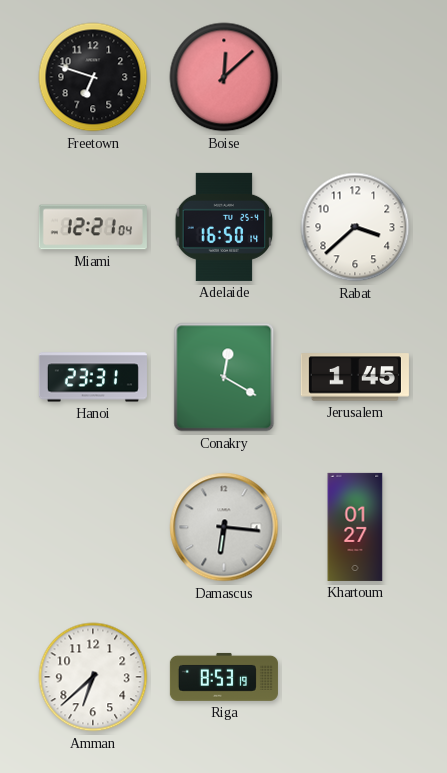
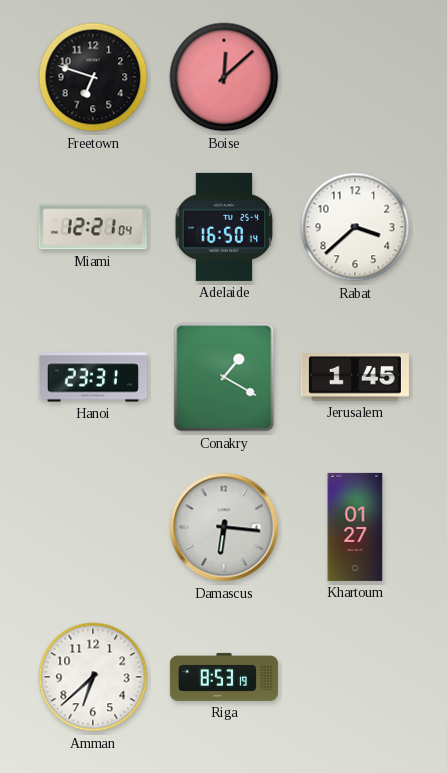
Conakry: 12:20 -> 1:20
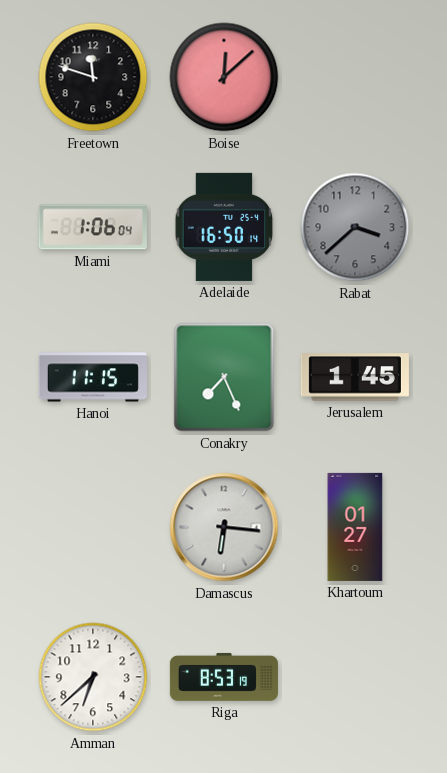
Freetown: 6:48 -> 11:48
Miami: 12:21 -> 1:06
Rabat dial: white -> grey
Hanoi: 23:31 -> 11:15
Conakry: 1:20 -> 7:26
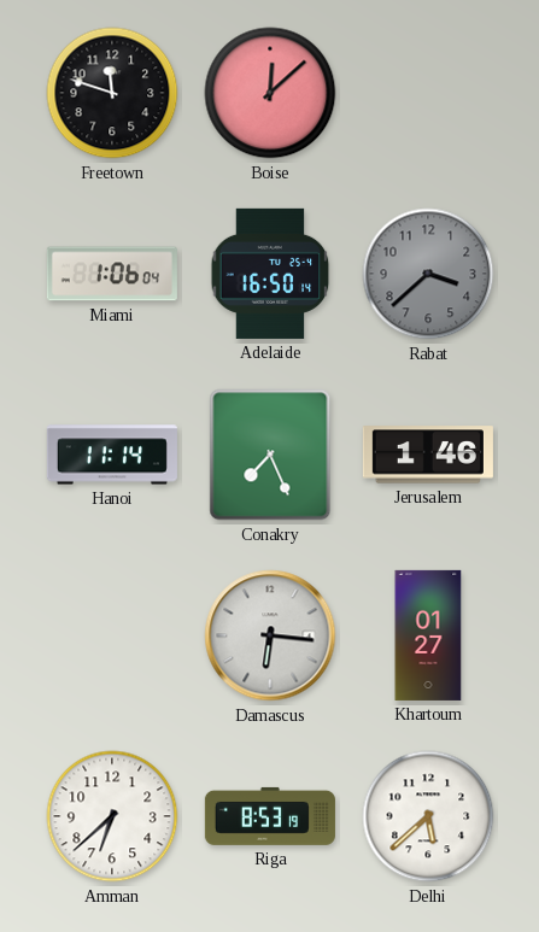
Hanoi: 11:15 -> 11:14
Jerusalem: 1:45 -> 1:46
Delhi: none -> 5:38
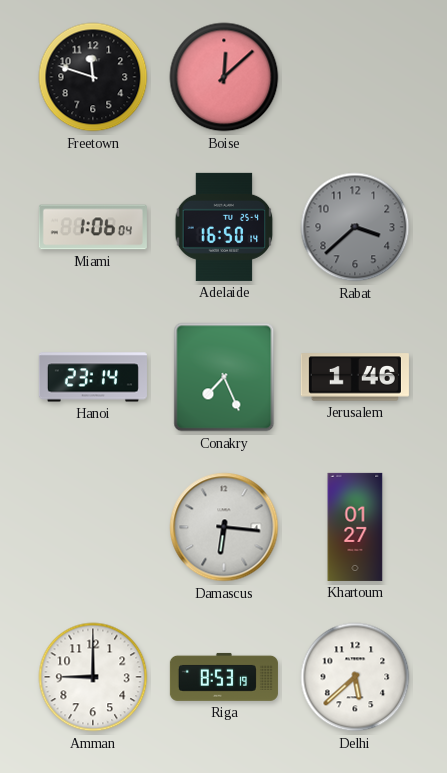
Hanoi: 11:14 -> 23:14
Amman: 6:38 -> 9:00
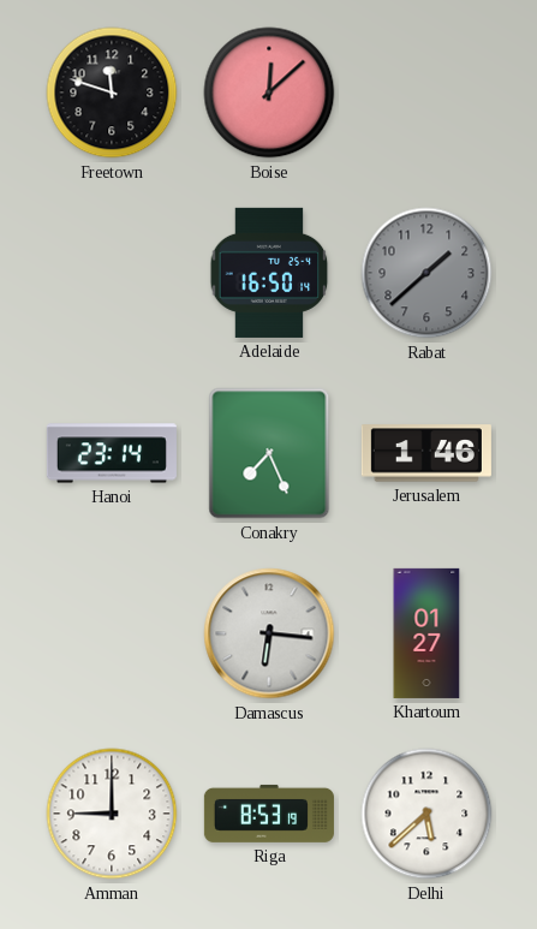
Miami: 1:06 -> none
Rabat: 3:38 -> 1:38
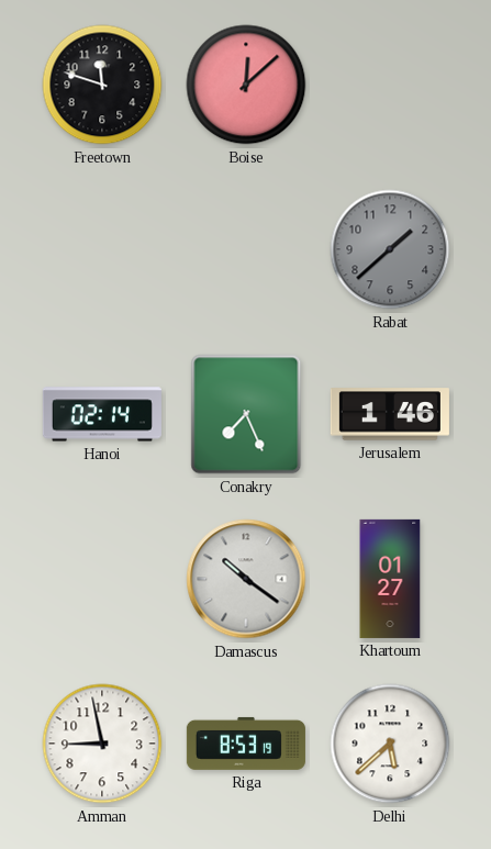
Adelaide: 16:50 -> none
Hanoi: 23:14 -> 02:14
Damascus: 6:16 -> 10:21
Amman: 9:00 -> 8:58
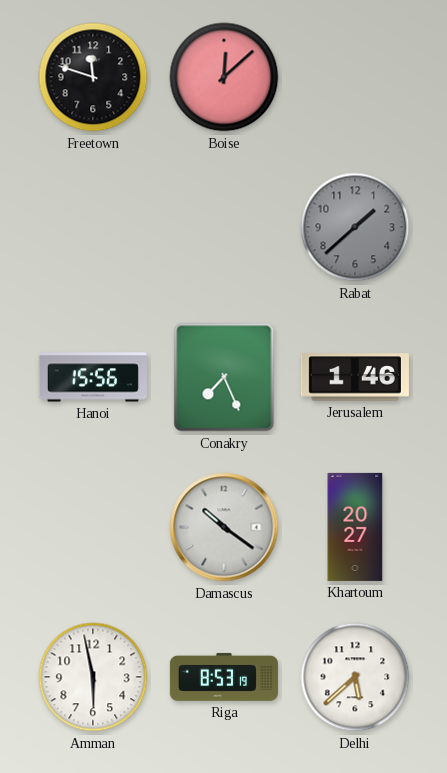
Hanoi: 02:14 -> 15:56
Khartoum: 01:27 -> 20:27
Amman: 8:58 -> 5:58
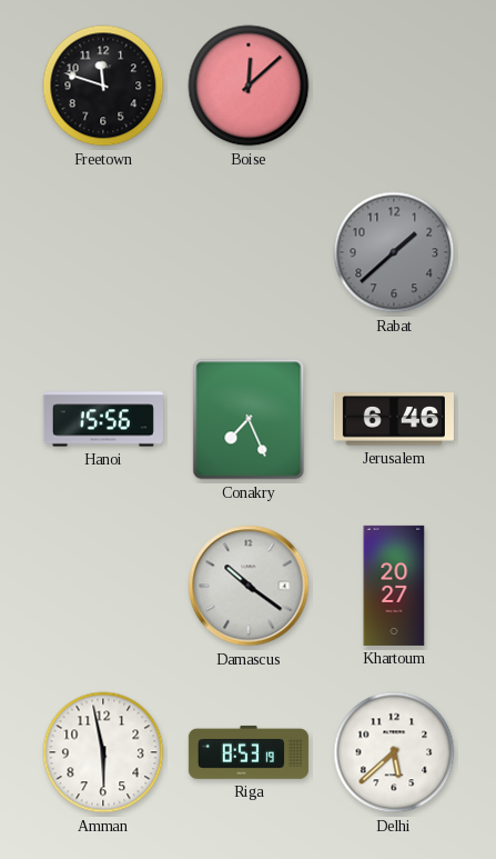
Jerusalem: 1:46 -> 6:46
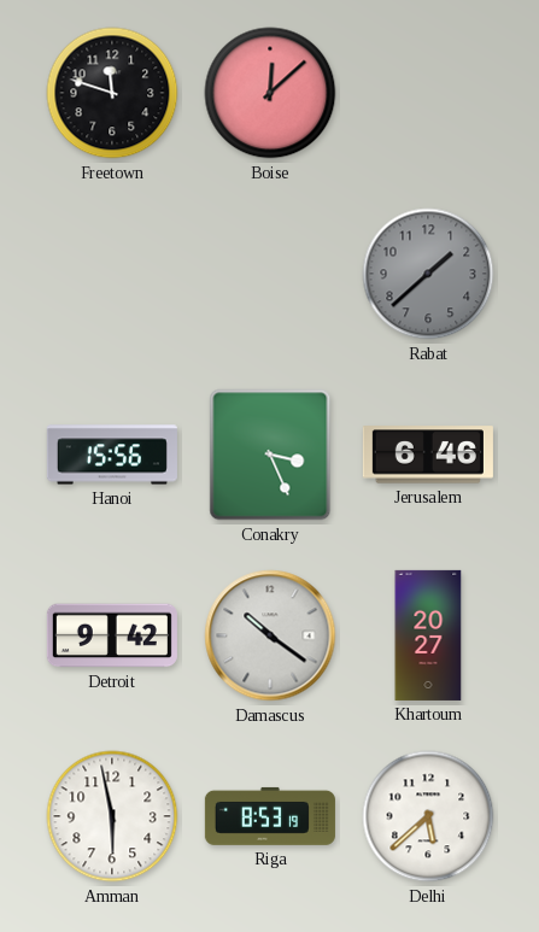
Conakry: 7:26 -> 3:26
Detroit: none -> 9:42
